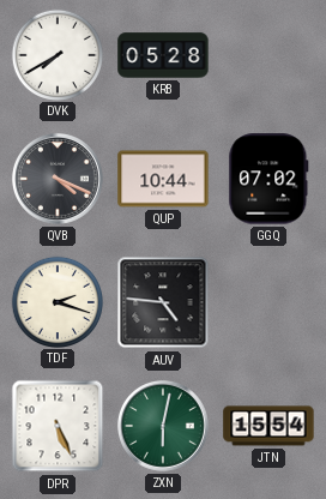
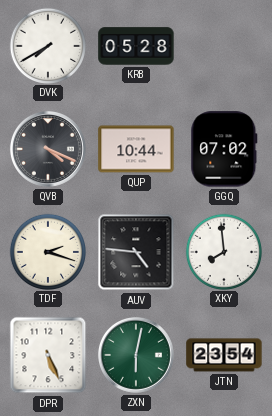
XKY: none -> 7:59
JTN: 15:54 -> 23:54
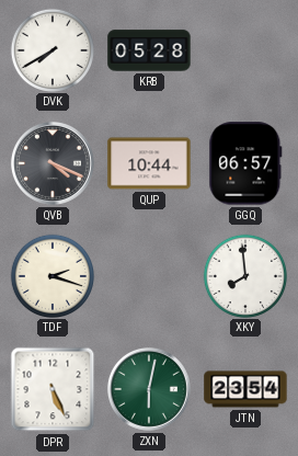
GGQ: 07:02 -> 06:57
AUV: 4:46 -> none
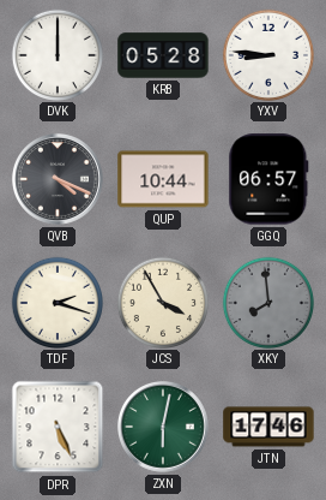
DVK: 7:40 -> 12:00
YXV: none -> 8:46
JCS: none -> 3:55
XKY dial: white -> grey
JTN: 23:54 -> 17:46
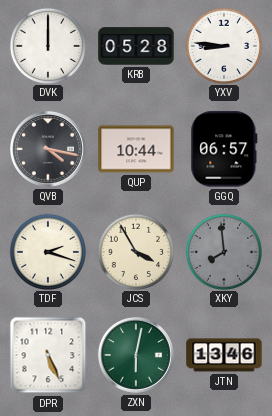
QVB: 4:19 -> 4:17
JTN: 17:46 -> 13:46
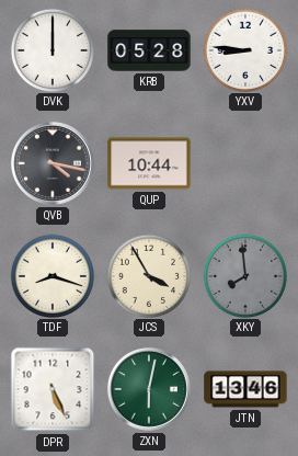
GGQ: 06:57 -> none
TDF: 2:18 -> 8:18
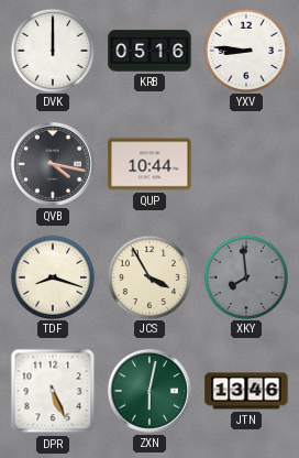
KRB: 05:28 -> 05:16
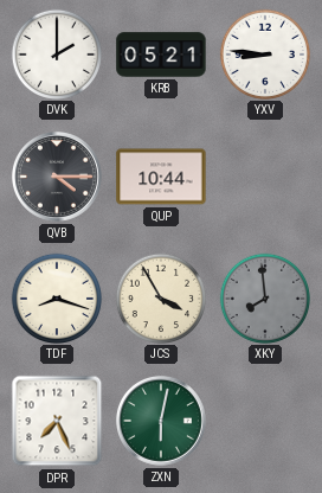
DVK: 12:00 -> 2:00
KRB: 05:16 -> 05:21
QVB: 4:17 -> 4:15
DPR: 5:26 -> 7:26
JTN: 13:46 -> none
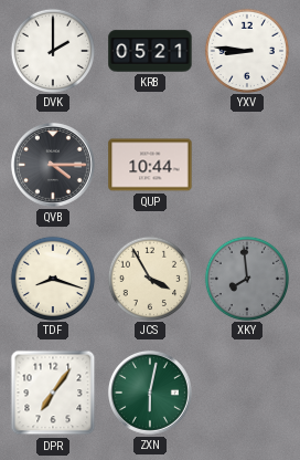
DPR: 7:26 -> 7:06
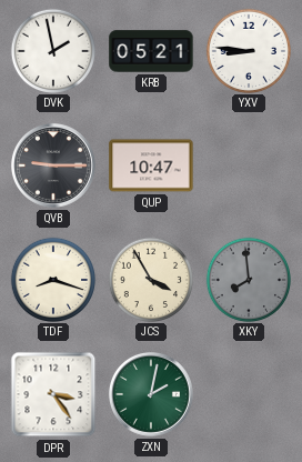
DVK: 2:00 -> 1:58
QVB: 4:15 -> 9:15
QUP: 10:44 -> 10:47
DPR: 7:06 -> 3:24
ZXN: 6:02 -> 2:02
